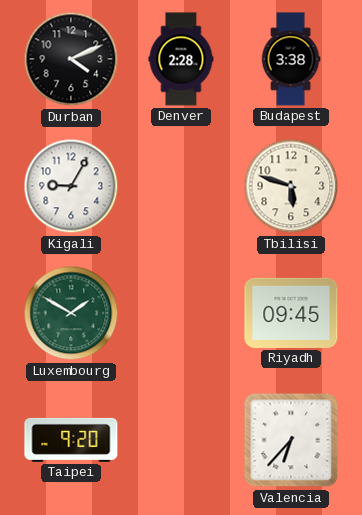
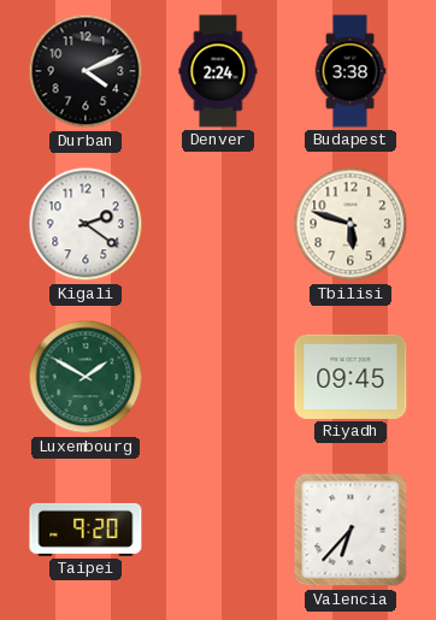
Denver: 2:28 -> 2:24
Kigali: 9:05 -> 2:21
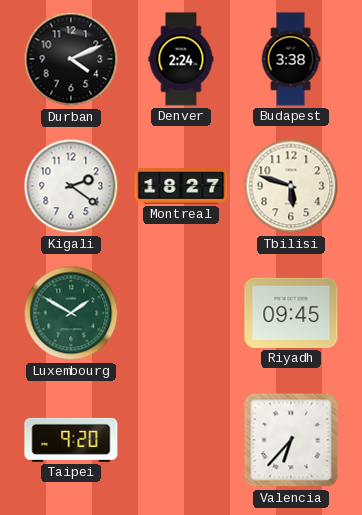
Montreal: none -> 18:27
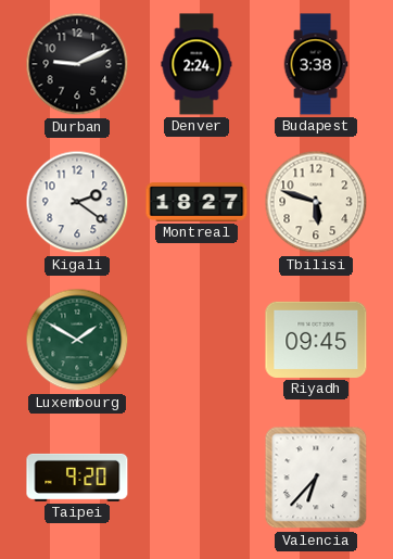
Durban: 4:11 -> 9:11
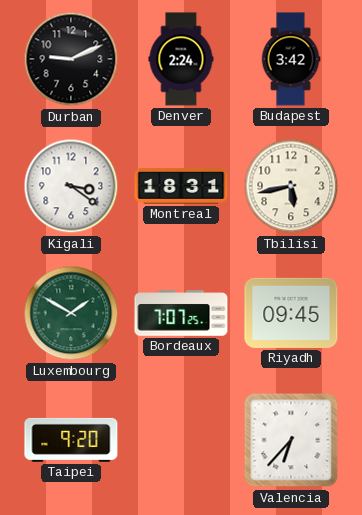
Budapest: 3:38 -> 3:42
Kigali: 2:21 -> 3:21
Montreal: 18:27 -> 18:31
Tbilisi: 5:48 -> 5:43
Bordeaux: none -> 7:07
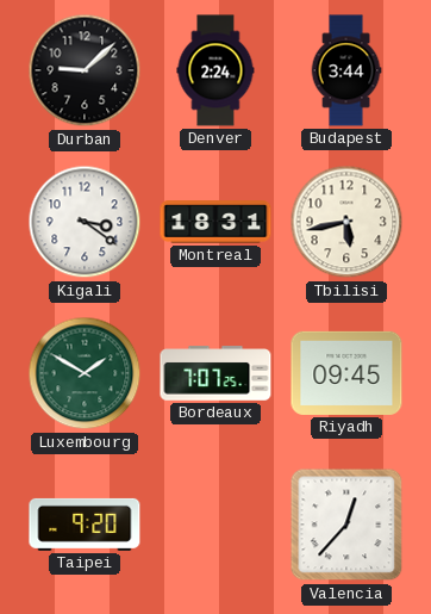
Durban: 9:11 -> 9:08
Budapest: 3:42 -> 3:44
Valencia: 6:37 -> 12:37
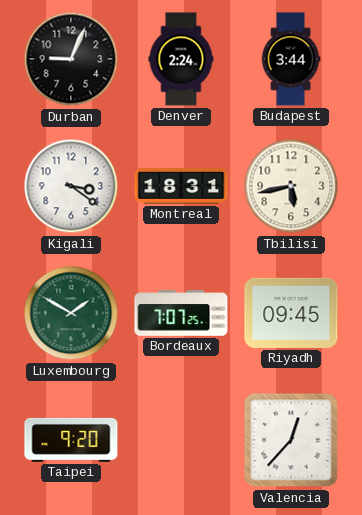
Durban: 9:08 -> 9:04
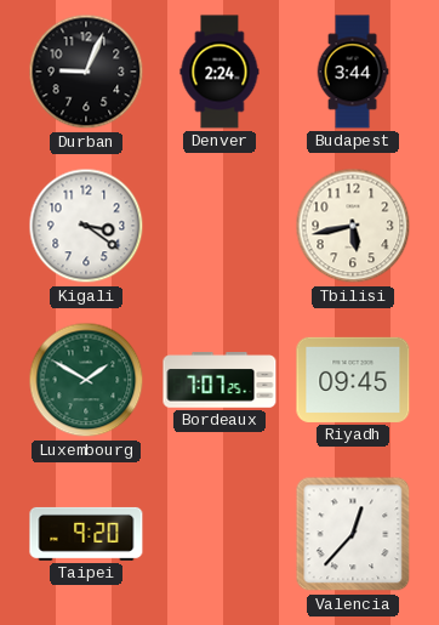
Montreal: 18:31 -> none
